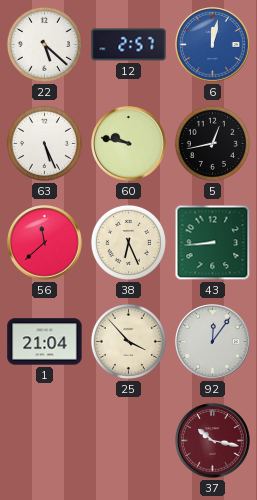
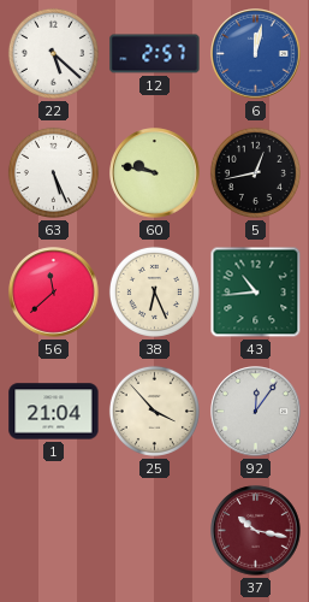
43: 8:44 -> 10:44
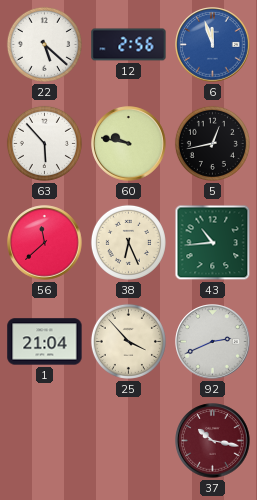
12: 2:57 -> 2:56
6: 12:02 -> 11:57
63: 5:26 -> 5:53
92: 12:06 -> 2:41
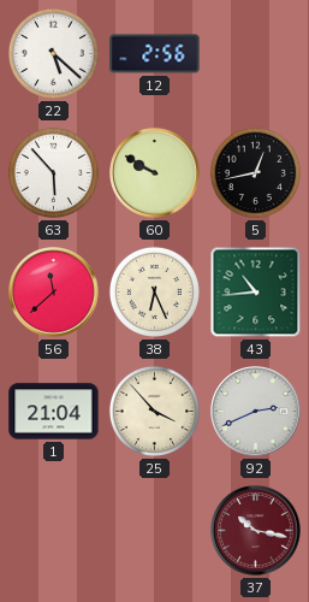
6: 11:57 -> none
60: 9:47 -> 9:50
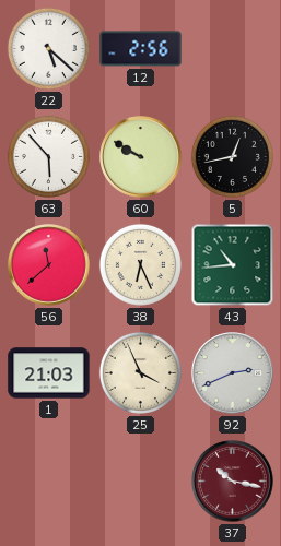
1: 21:04 -> 21:03
25: 3:53 -> 3:56
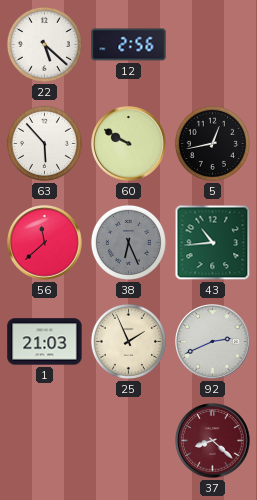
38 dial: cream -> grey
25: 3:56 -> 1:56
37: 10:17 -> 8:22
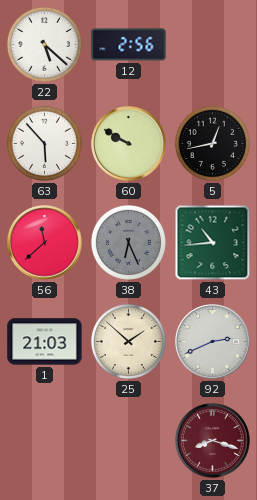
25: 1:56 -> 1:52
37: 8:22 -> 8:18
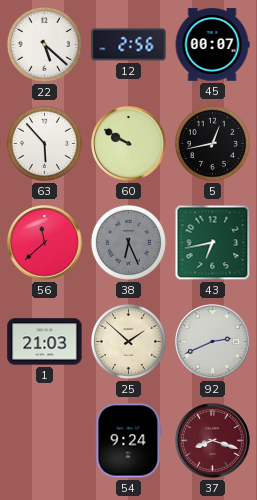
45: none -> 00:07
43: 10:44 -> 6:43
54: none -> 9:24
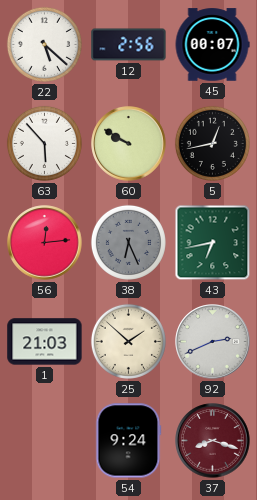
56: 11:38 -> 12:14
